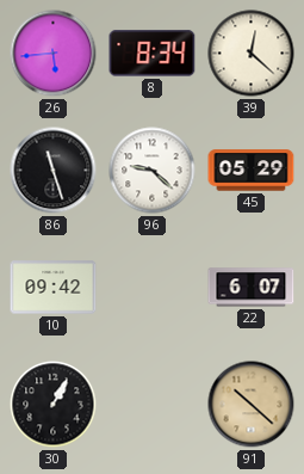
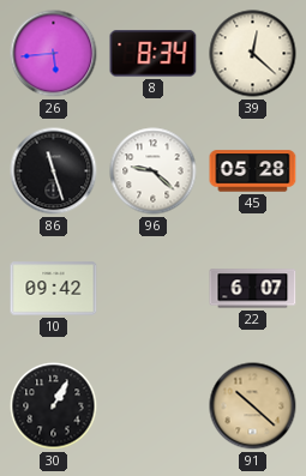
45: 05:29 -> 05:28
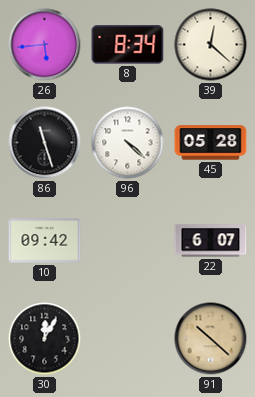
96: 9:22 -> 4:22
30: 1:05 -> 12:05
